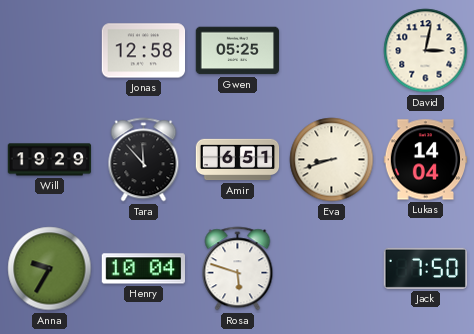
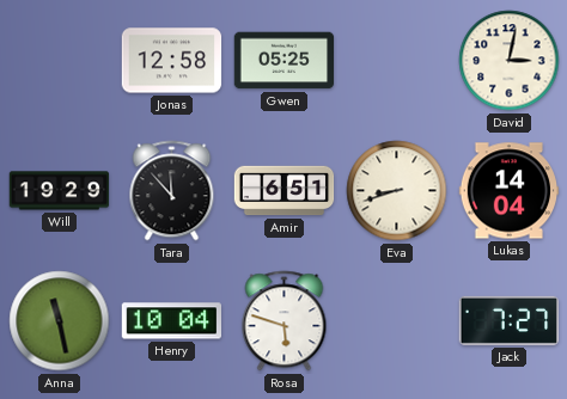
Anna: 9:35 -> 11:28
Jack: 7:50 -> 7:27
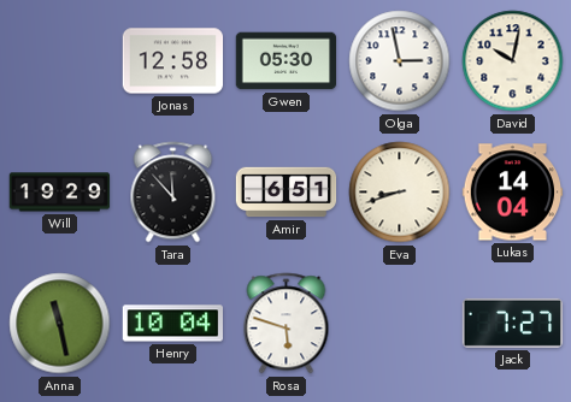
Gwen: 05:25 -> 05:30
Olga: none -> 2:58
David: 3:02 -> 10:02
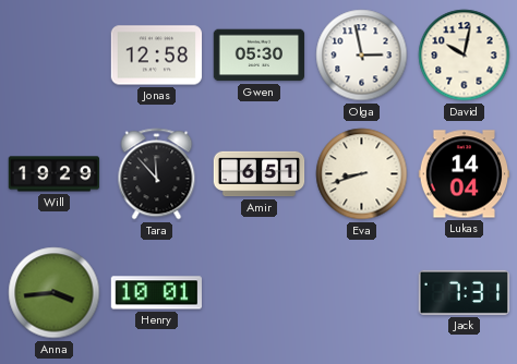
Anna: 11:28 -> 3:44
Henry: 10:04 -> 10:01
Rosa: 5:48 -> none
Jack: 7:27 -> 7:31
